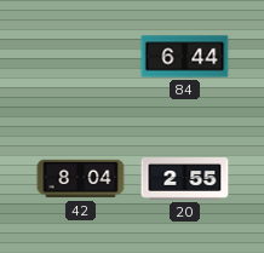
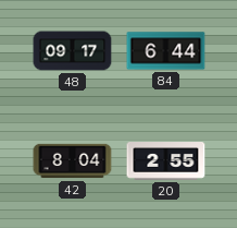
48: none -> 09:17
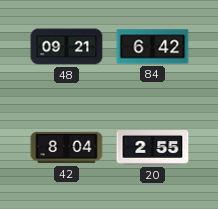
48: 09:17 -> 09:21
84: 6:44 -> 6:42
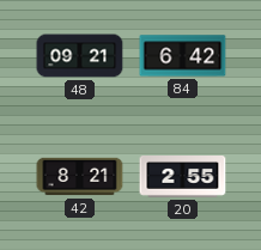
42: 8:04 -> 8:21
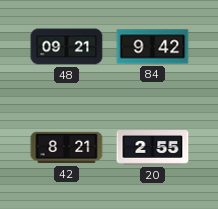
84: 6:42 -> 9:42
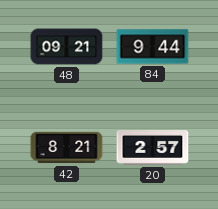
84: 9:42 -> 9:44
20: 2:55 -> 2:57
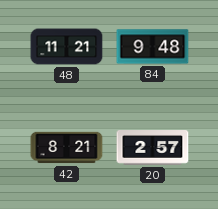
48: 09:21 -> 11:21
84: 9:44 -> 9:48
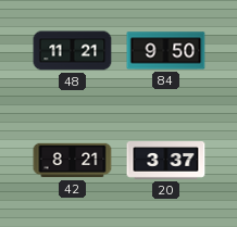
84: 9:48 -> 9:50
20: 2:57 -> 3:37
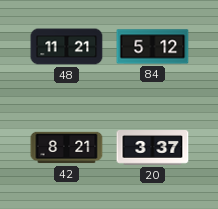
84: 9:50 -> 5:12
